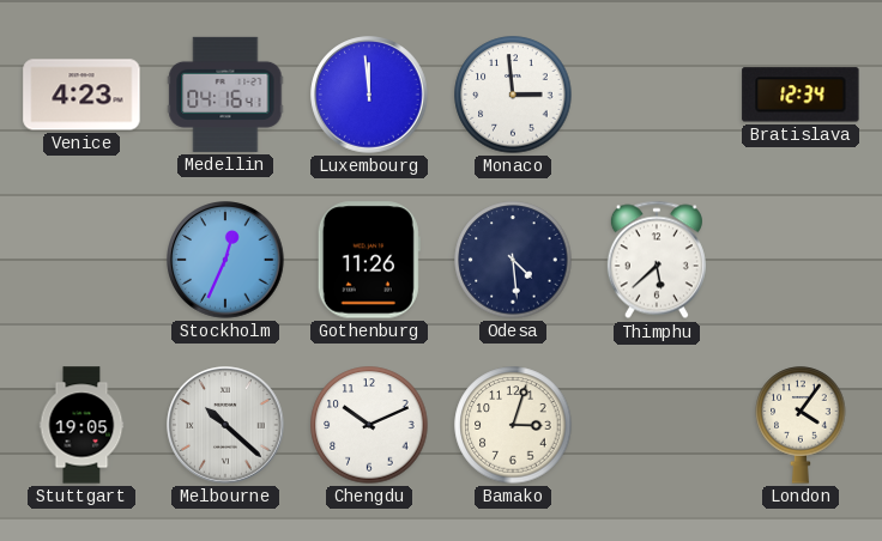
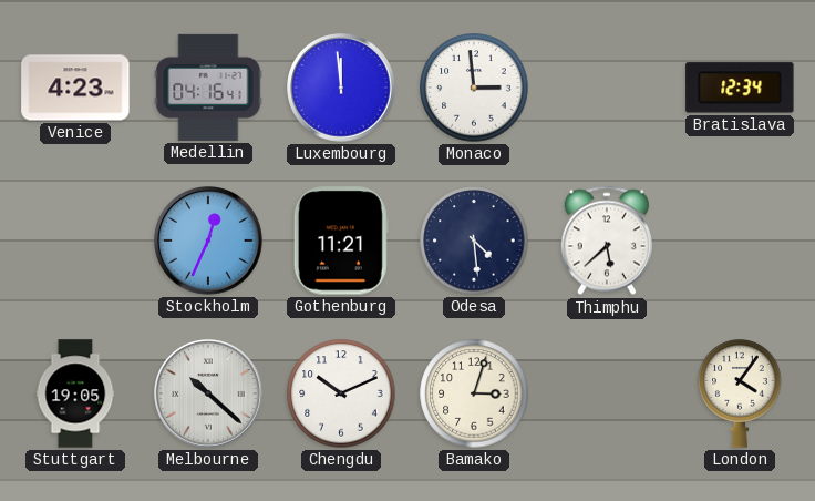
Gothenburg: 11:26 -> 11:21
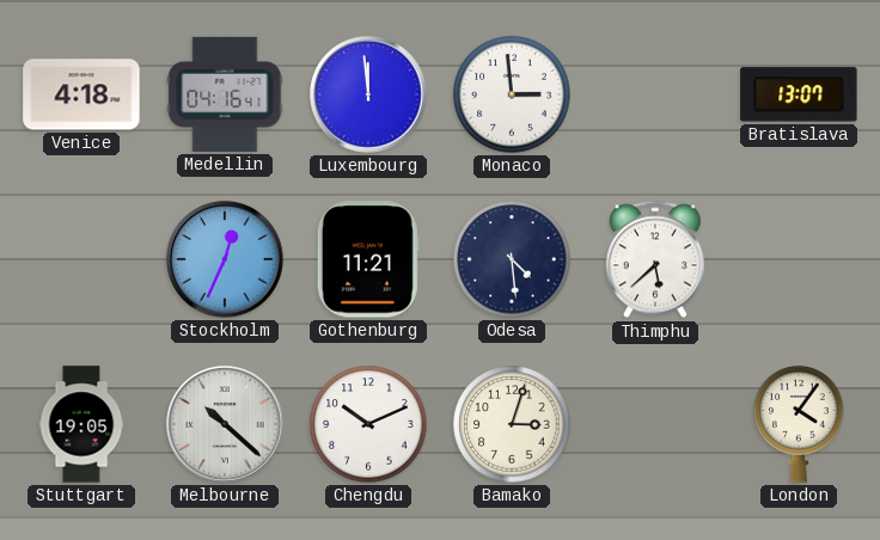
Venice: 4:23 -> 4:18
Bratislava: 12:34 -> 13:07
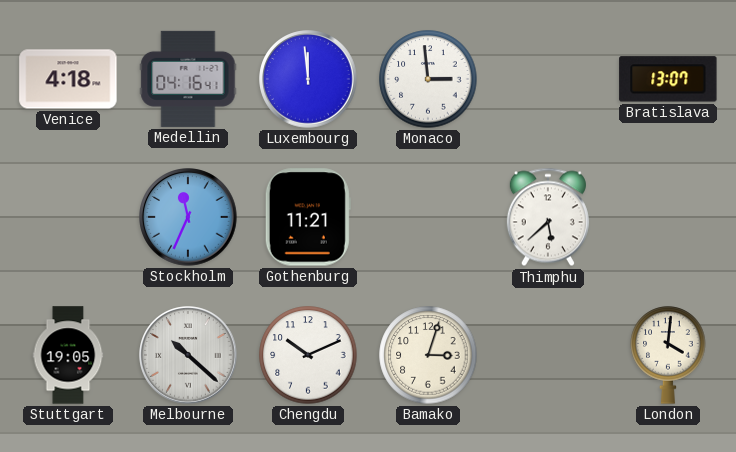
Stockholm: 12:34 -> 11:34
Odesa: 4:29 -> none
London: 4:06 -> 4:01
